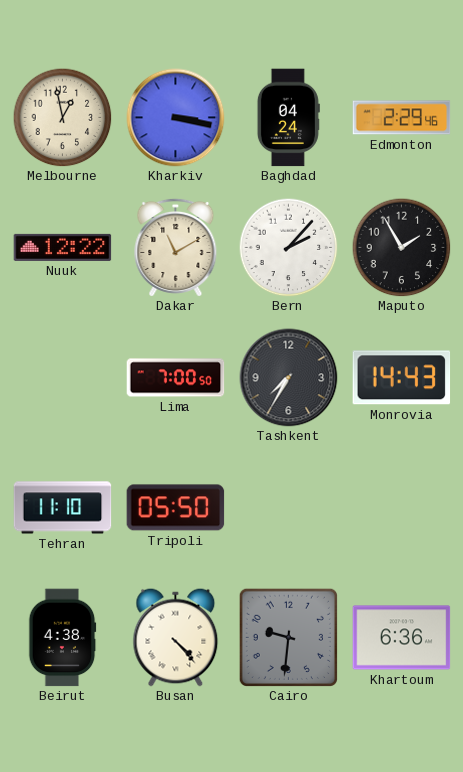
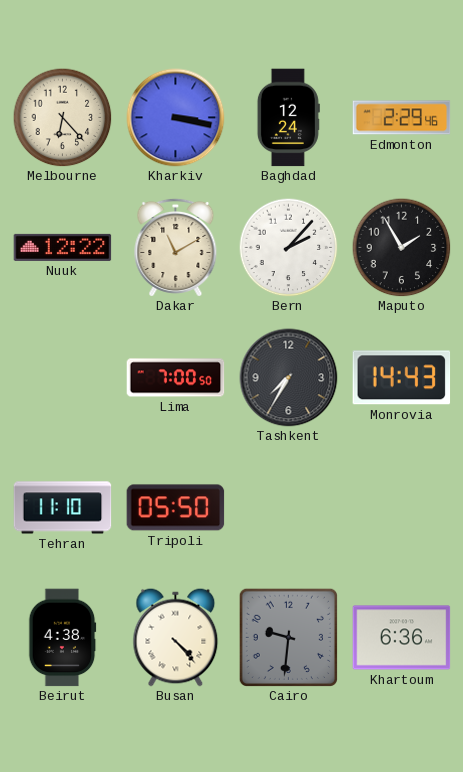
Melbourne: 12:58 -> 6:23
Baghdad: 04:24 -> 12:24
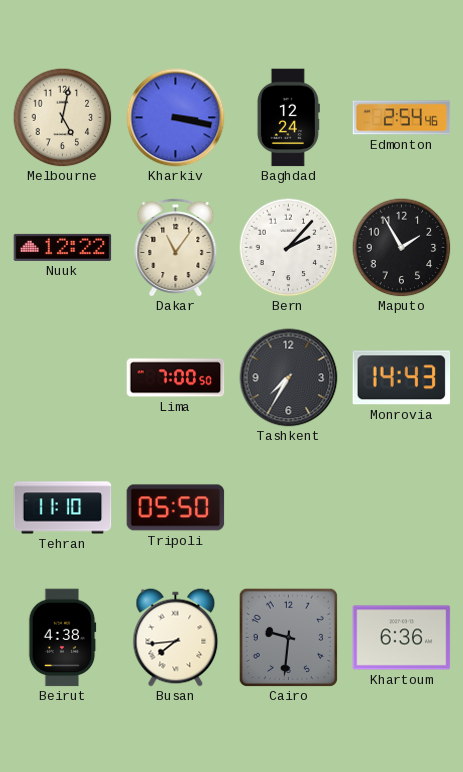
Melbourne: 6:23 -> 5:02
Edmonton: 2:29 -> 2:54
Dakar: 11:10 -> 11:06
Busan: 4:23 -> 7:44
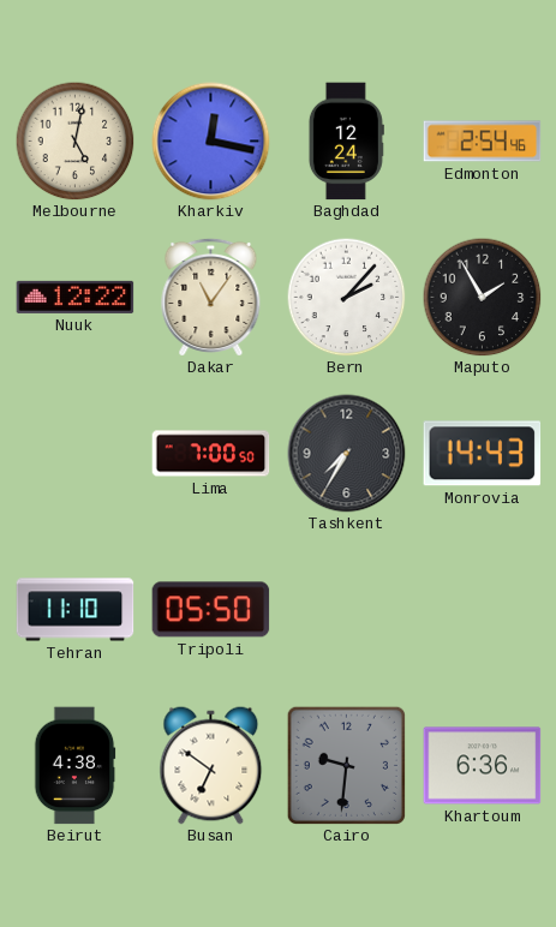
Kharkiv: 3:17 -> 12:17
Busan: 7:44 -> 6:51
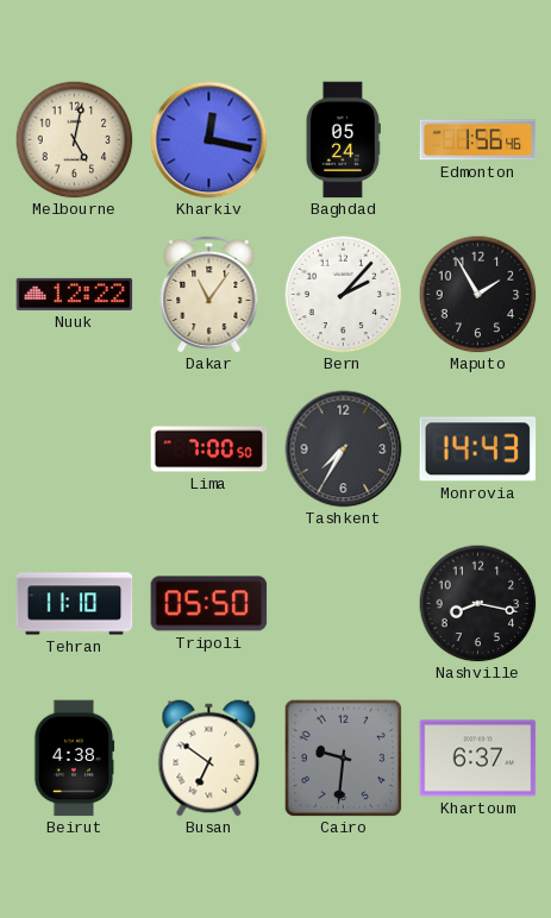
Baghdad: 12:24 -> 05:24
Edmonton: 2:54 -> 1:56
Nashville: none -> 8:17
Khartoum: 6:36 -> 6:37
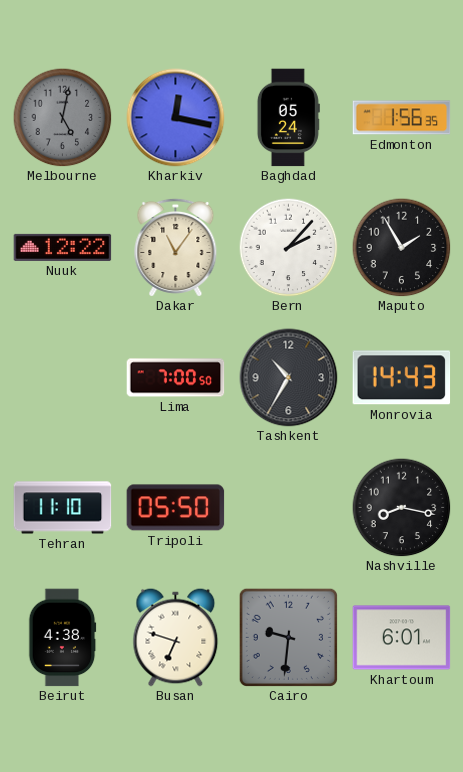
Melbourne dial: cream -> grey
Edmonton: 1:56:46 -> 1:56:35
Tashkent: 7:35 -> 10:35
Busan: 6:51 -> 6:48
Khartoum: 6:37 -> 6:01
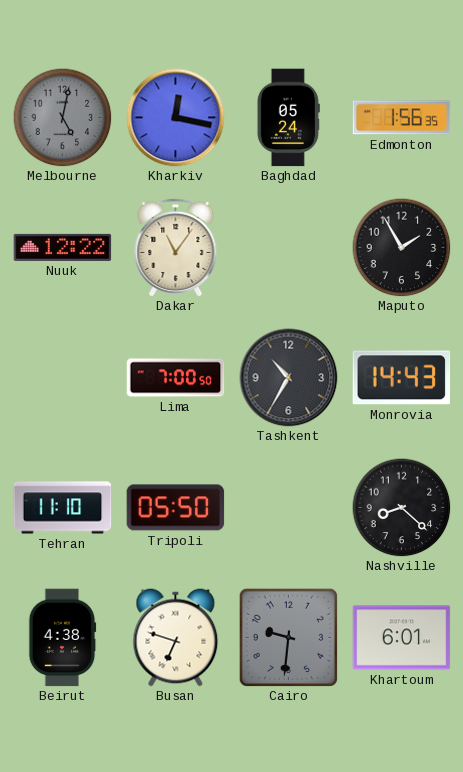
Bern: 2:07 -> none
Nashville: 8:17 -> 8:22
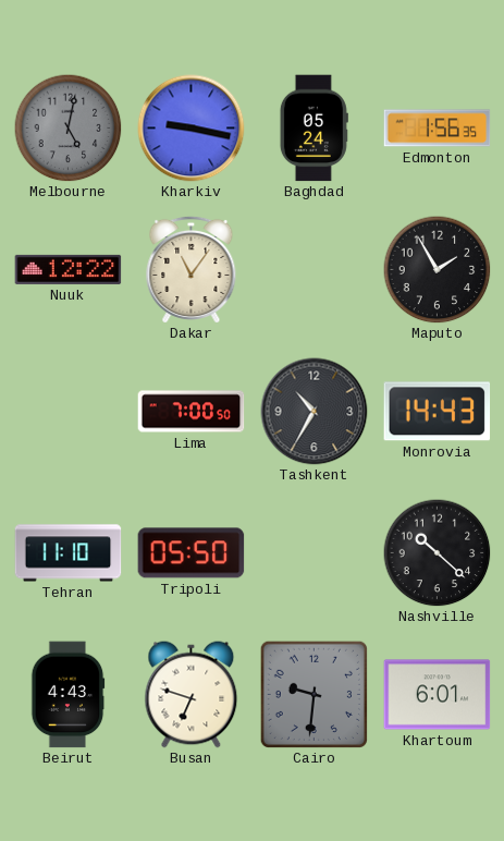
Kharkiv: 12:17 -> 9:17
Nashville: 8:22 -> 10:22
Beirut: 4:38 -> 4:43
